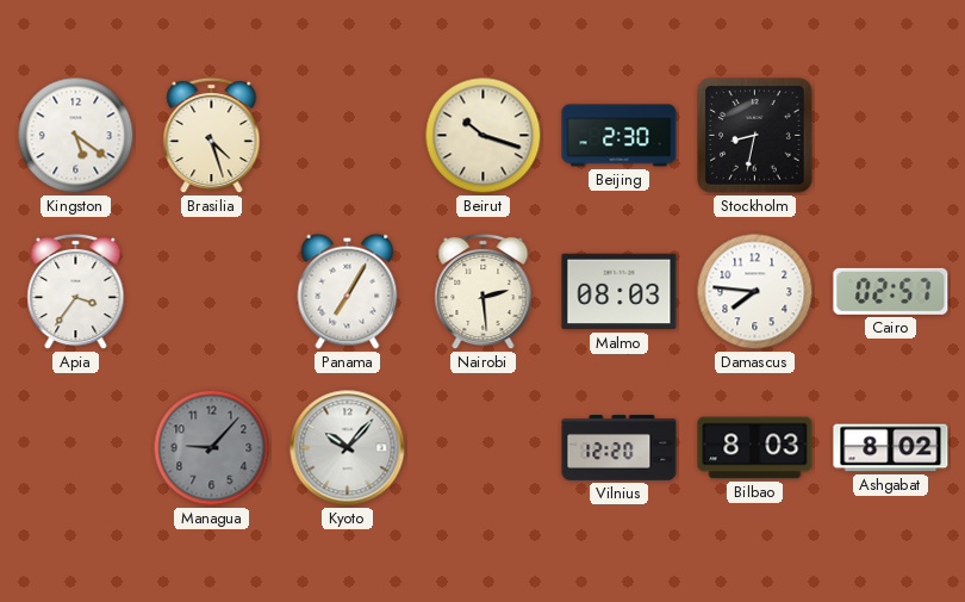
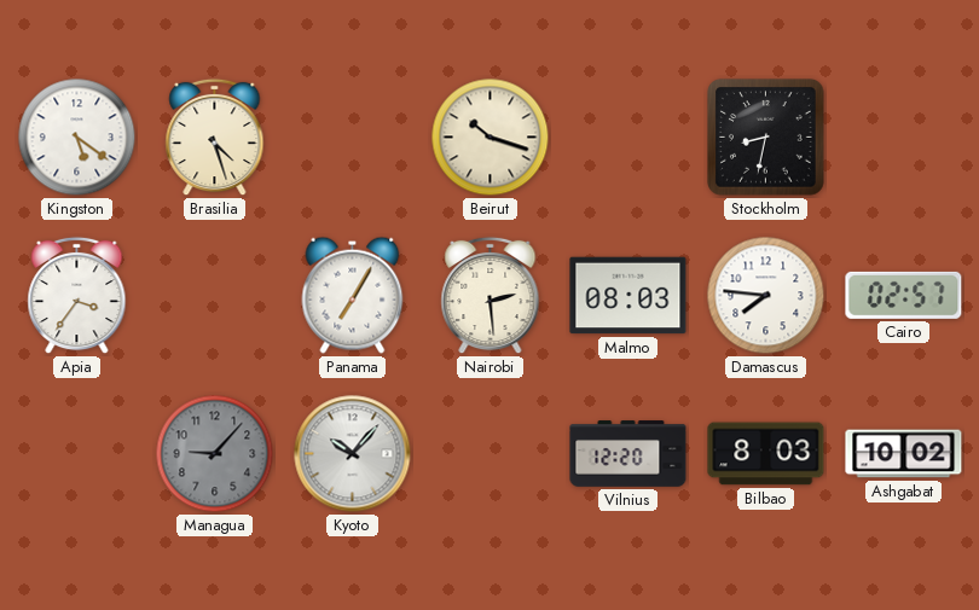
Beijing: 2:30 -> none
Ashgabat: 8:02 -> 10:02
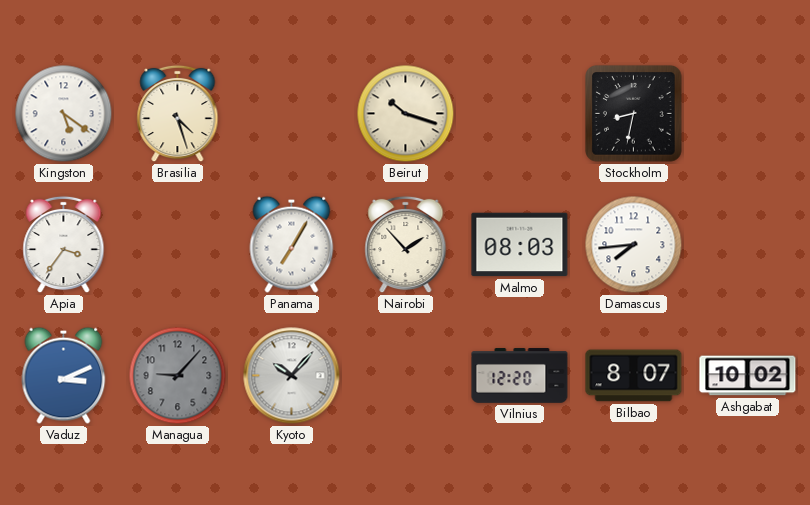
Nairobi: 2:29 -> 1:53
Damascus: 7:46 -> 7:44
Cairo: 02:57 -> none
Vaduz: none -> 3:11
Bilbao: 8:03 -> 8:07
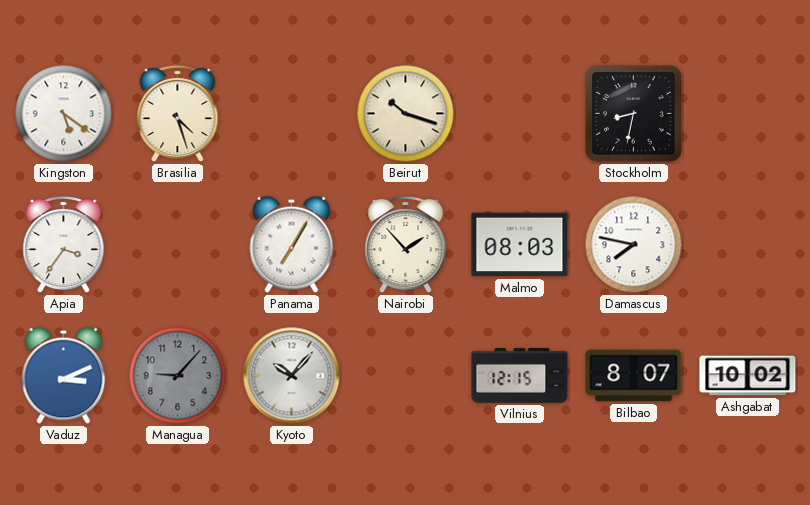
Damascus: 7:44 -> 7:47
Vilnius: 12:20 -> 12:15
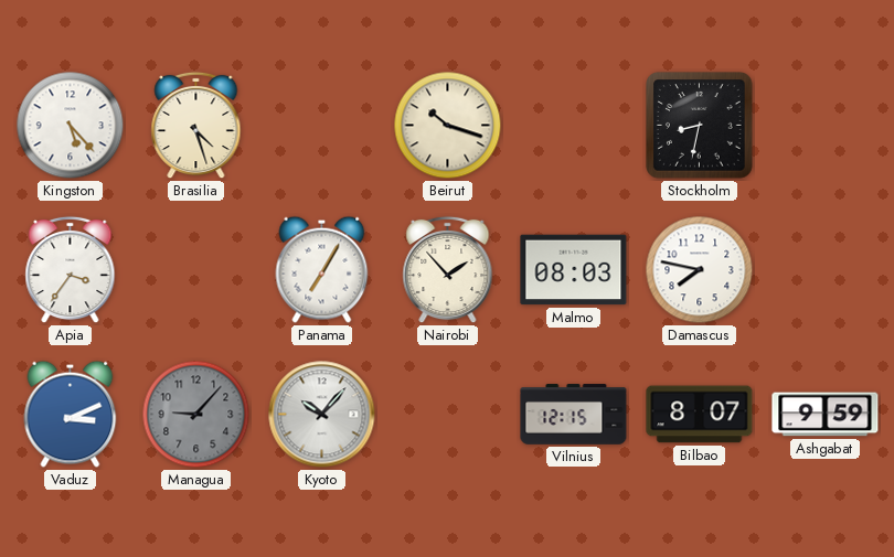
Kingston: 5:21 -> 5:23
Ashgabat: 10:02 -> 9:59
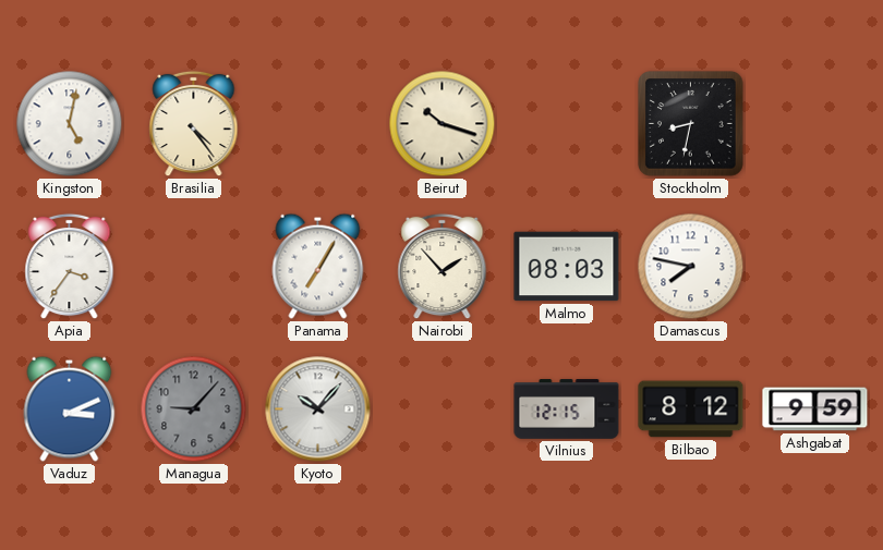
Kingston: 5:23 -> 5:02
Brasilia: 4:27 -> 4:24
Bilbao: 8:07 -> 8:12
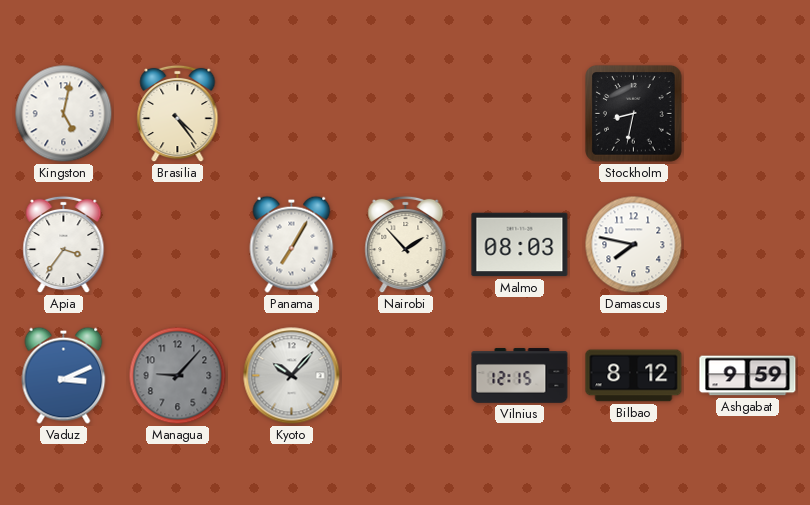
Beirut: 10:18 -> none
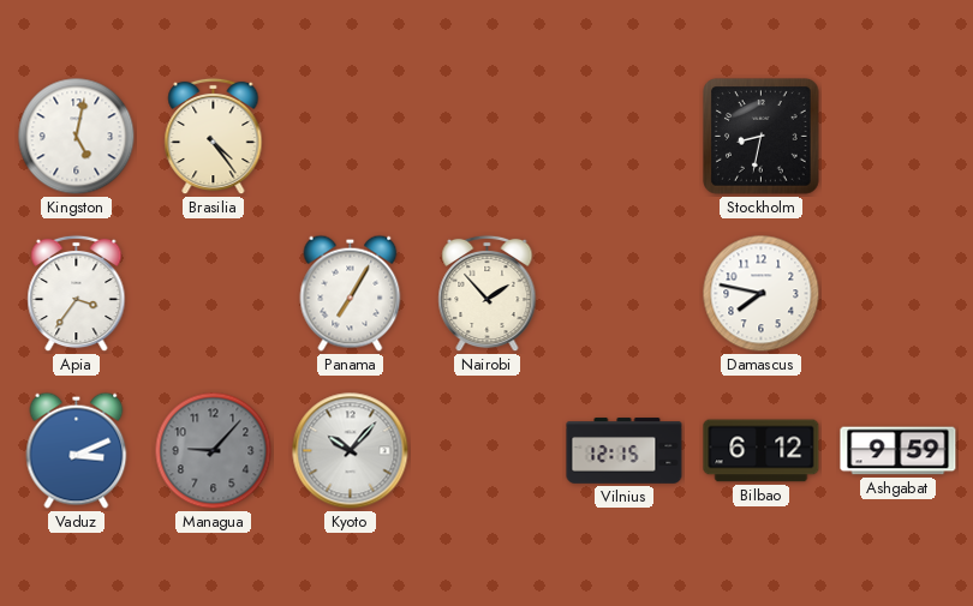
Malmo: 08:03 -> none
Bilbao: 8:12 -> 6:12
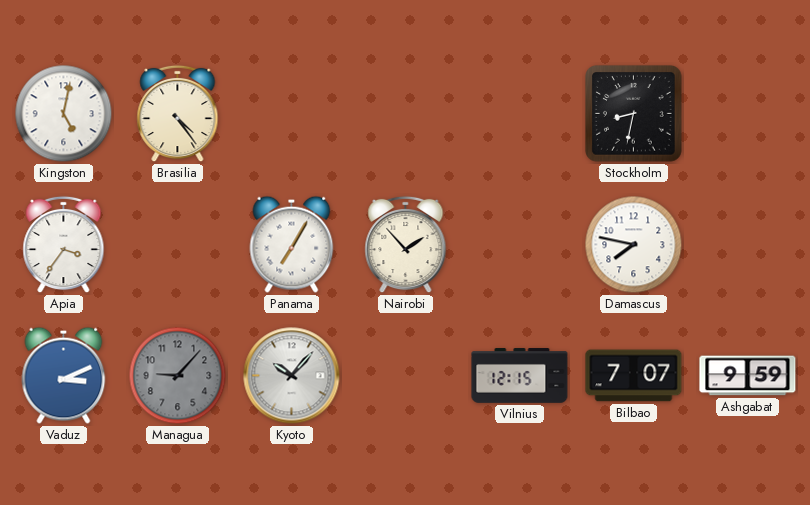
Bilbao: 6:12 -> 7:07
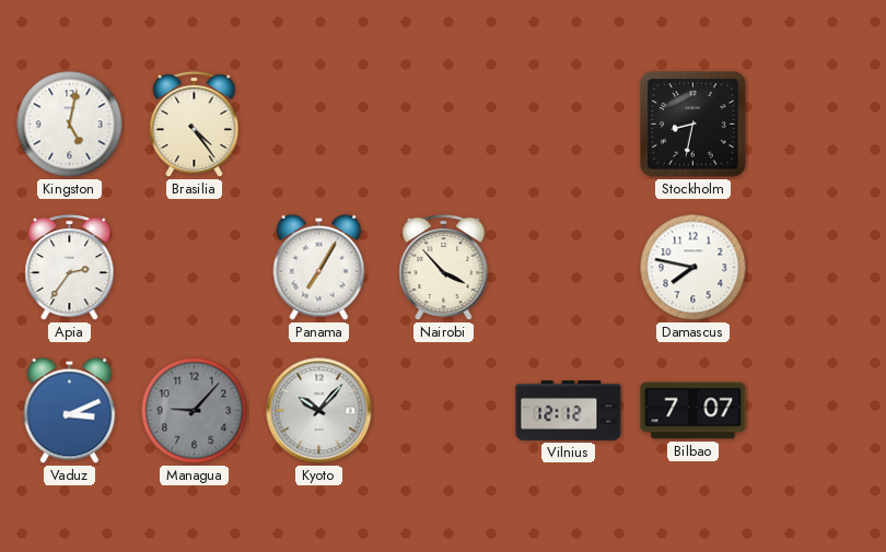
Apia: 3:36 -> 2:36
Nairobi: 1:53 -> 3:53
Vilnius: 12:15 -> 12:12
Ashgabat: 9:59 -> none
